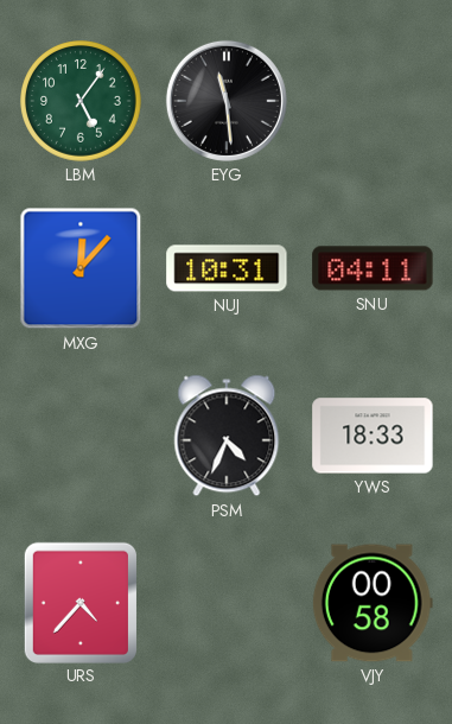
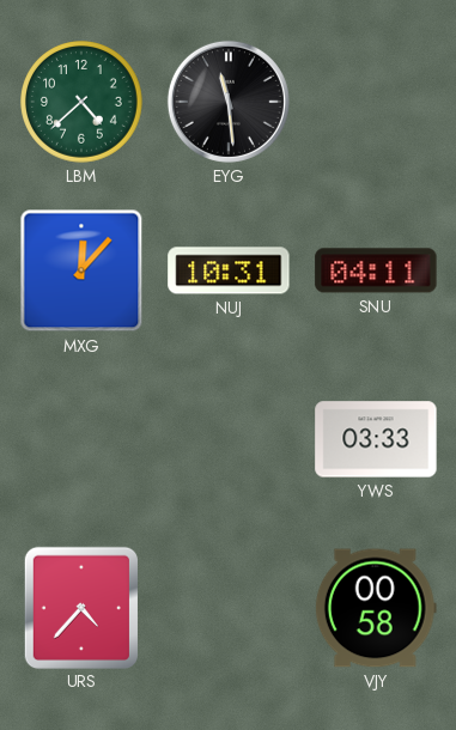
LBM: 5:06 -> 4:38
PSM: 4:34 -> none
YWS: 18:33 -> 03:33
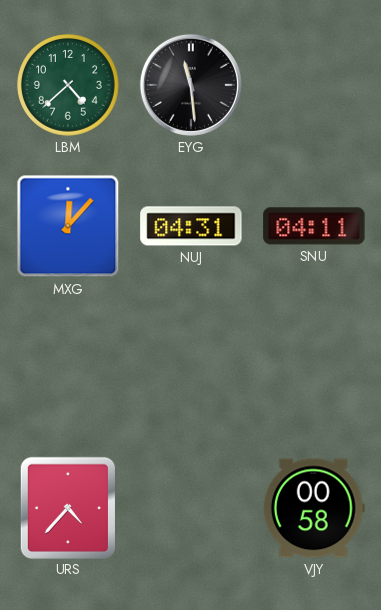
NUJ: 10:31 -> 04:31
YWS: 03:33 -> none
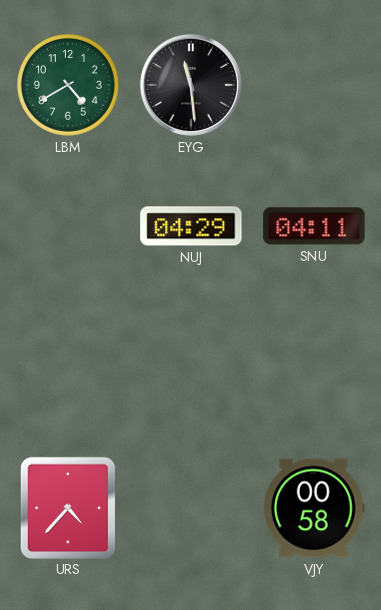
LBM: 4:38 -> 4:40
MXG: 12:07 -> none
NUJ: 04:31 -> 04:29
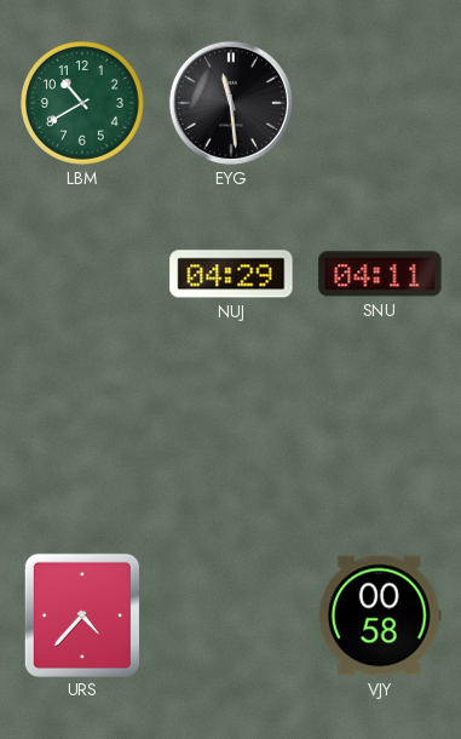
LBM: 4:40 -> 10:40
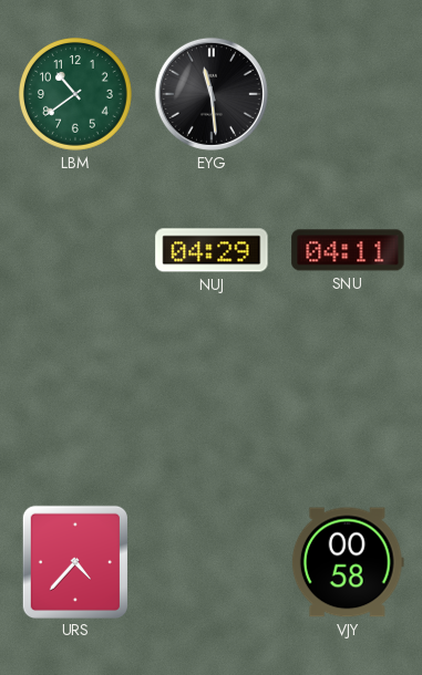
LBM: 10:40 -> 10:39
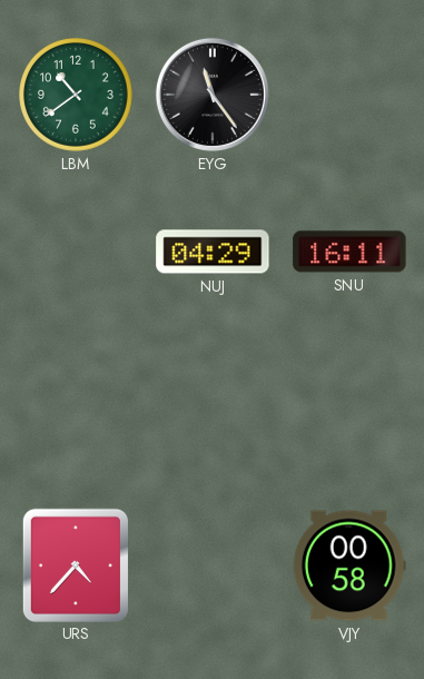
EYG: 11:29 -> 11:24
SNU: 04:11 -> 16:11
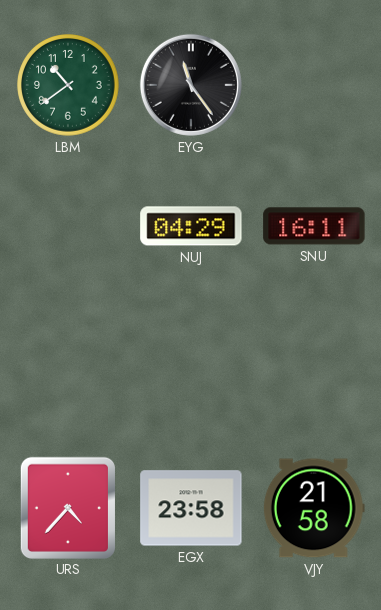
EGX: none -> 23:58
VJY: 00:58 -> 21:58
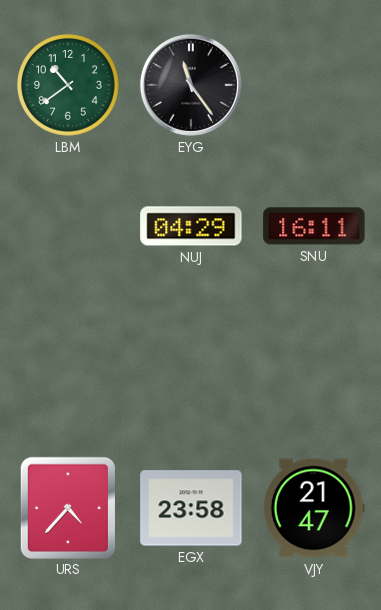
VJY: 21:58 -> 21:47
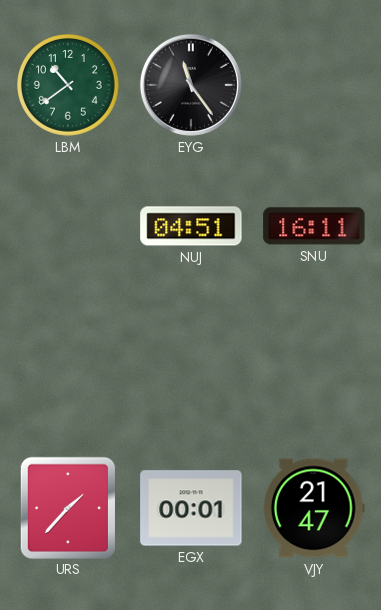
NUJ: 04:29 -> 04:51
URS: 4:37 -> 1:37
EGX: 23:58 -> 00:01
